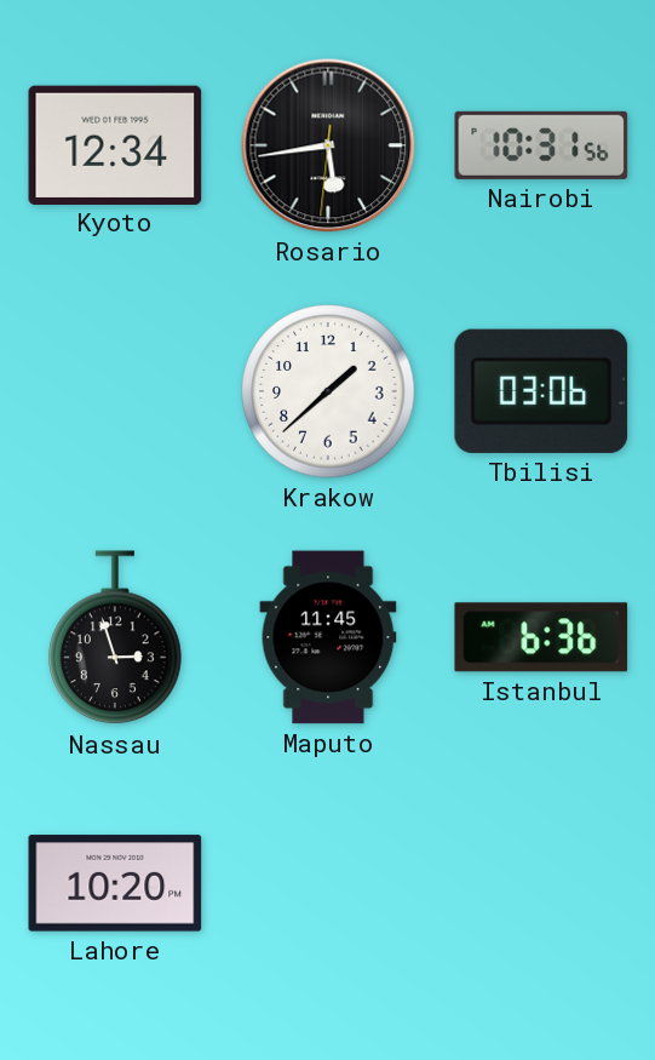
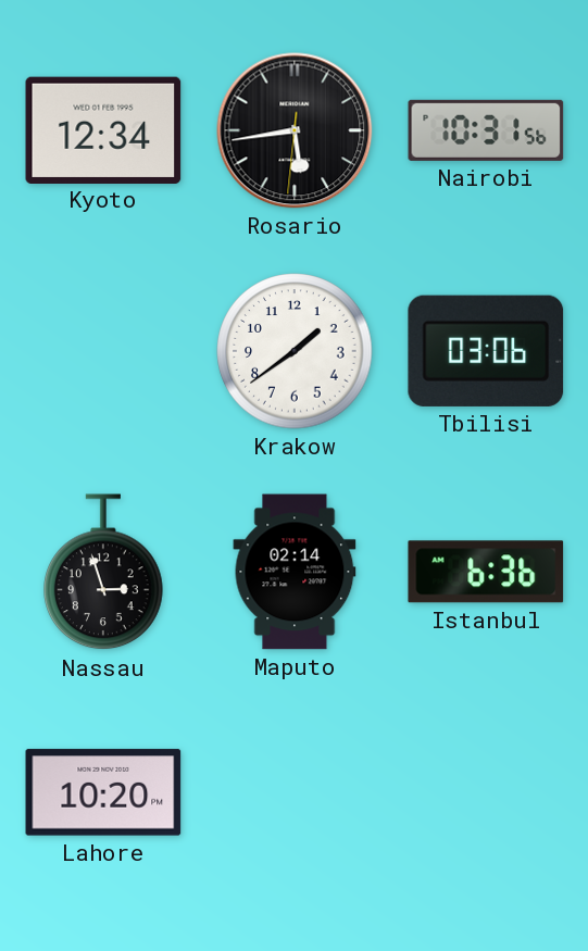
Krakow: 1:38 -> 1:39
Maputo: 11:45 -> 02:14
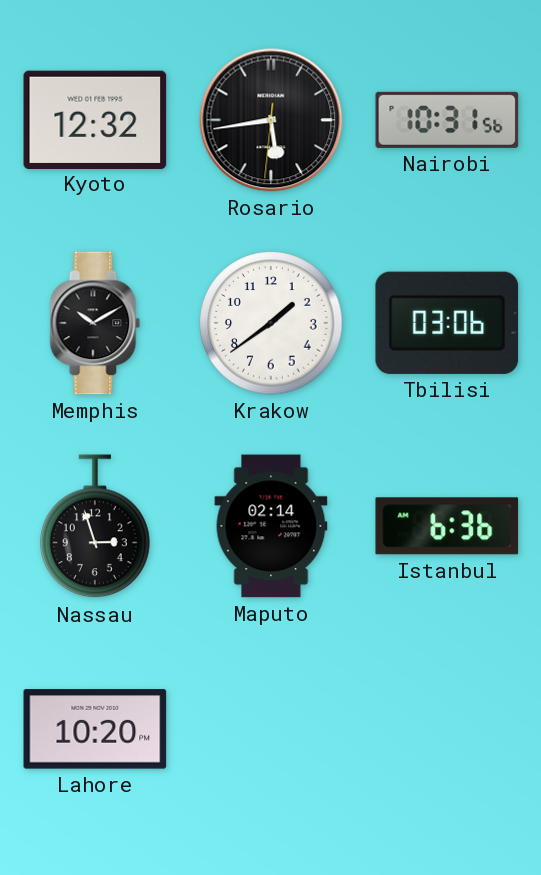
Kyoto: 12:34 -> 12:32
Memphis: none -> 10:10
